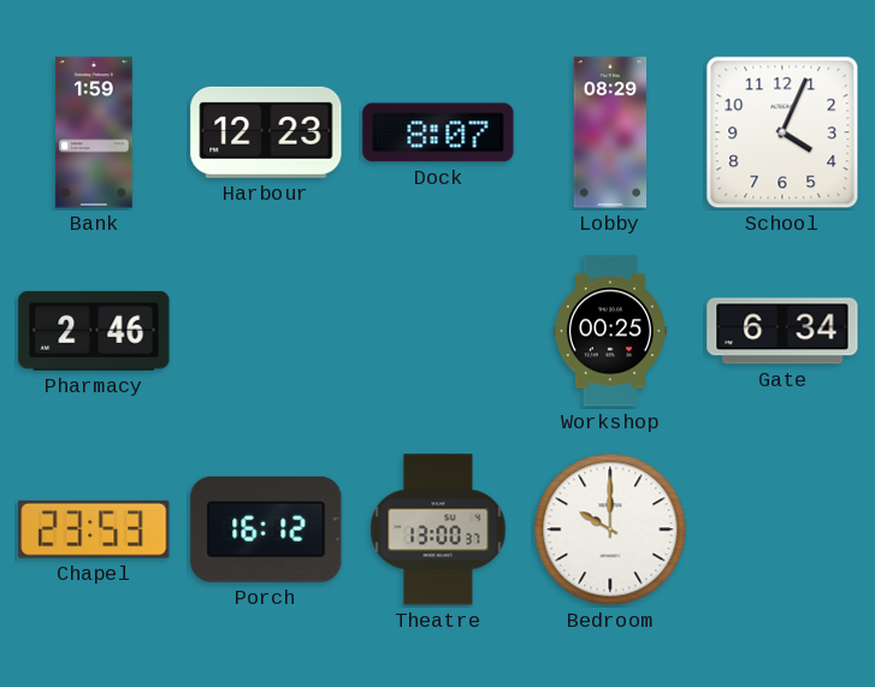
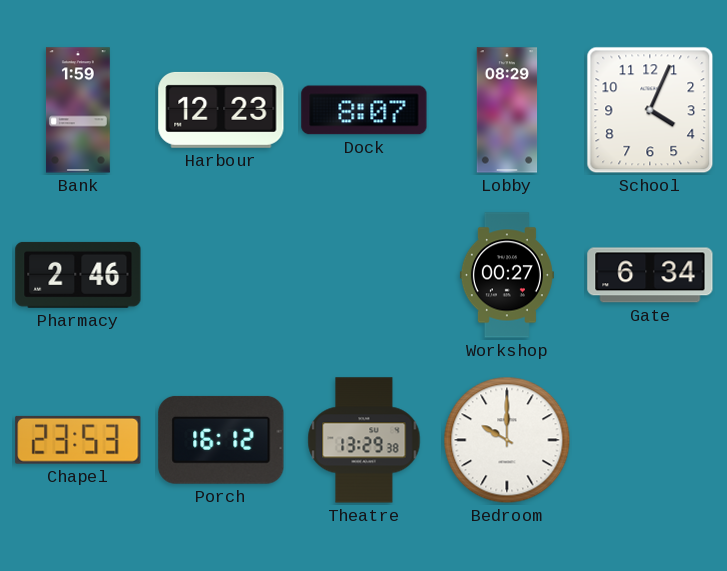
Workshop: 00:25 -> 00:27
Theatre: 13:00 -> 13:29
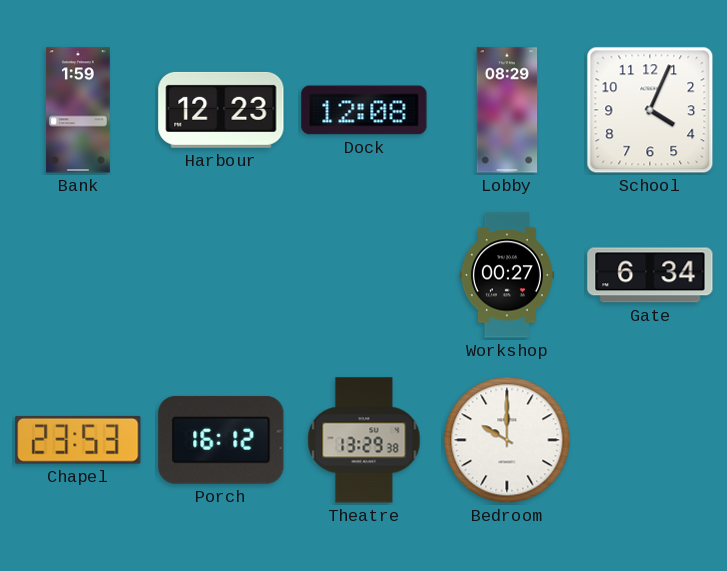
Dock: 8:07 -> 12:08
Pharmacy: 2:46 -> none
